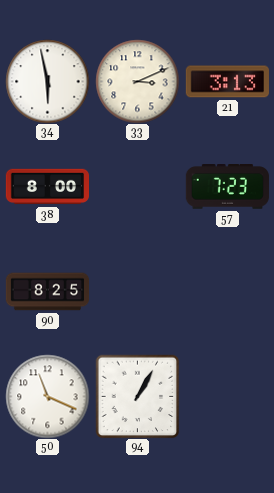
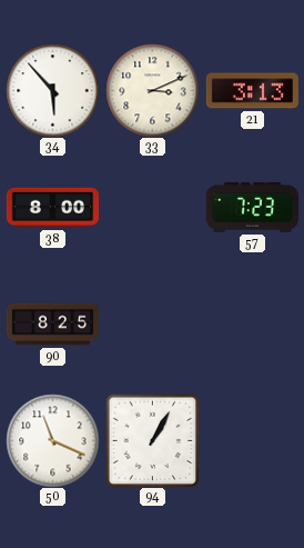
34: 5:58 -> 5:53
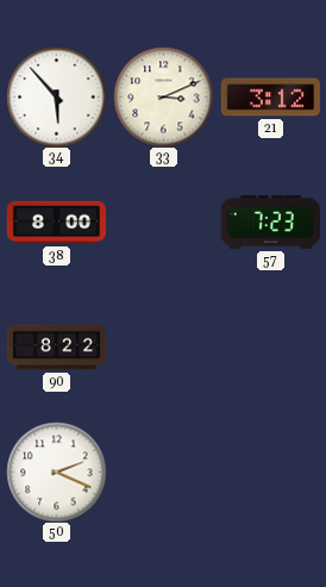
21: 3:13 -> 3:12
90: 8:25 -> 8:22
50: 11:19 -> 2:19
94: 1:05 -> none
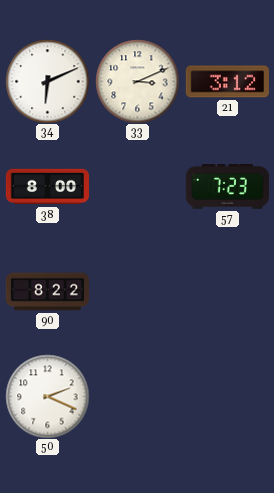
34: 5:53 -> 6:11
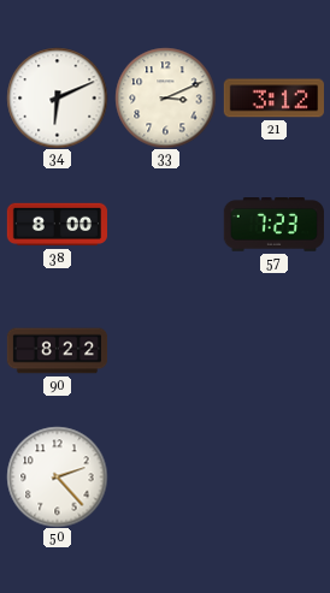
50: 2:19 -> 2:23
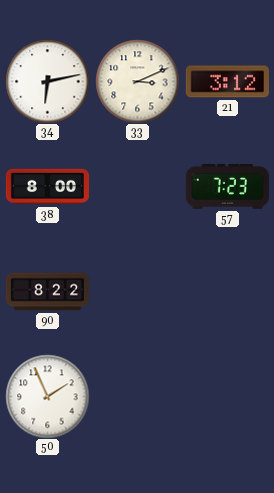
34: 6:11 -> 6:13
50: 2:23 -> 1:56
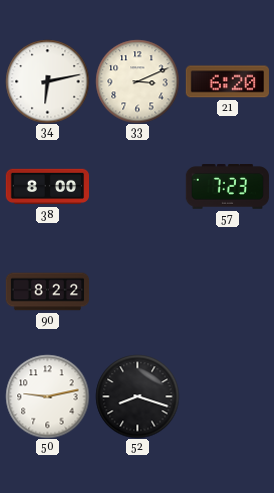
21: 3:12 -> 6:20
50: 1:56 -> 9:13
52: none -> 8:18
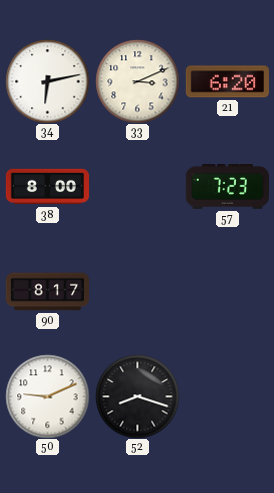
90: 8:22 -> 8:17
50: 9:13 -> 9:11
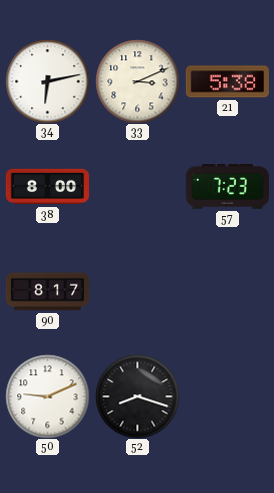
21: 6:20 -> 5:38
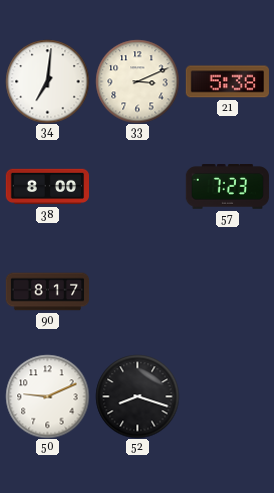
34: 6:13 -> 7:01
